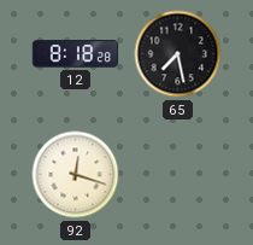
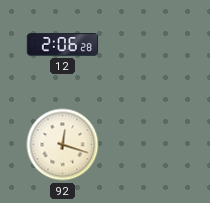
12: 8:18 -> 2:06
65: 7:28 -> none
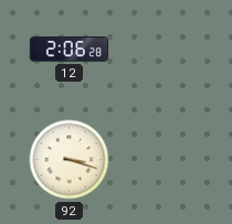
92: 12:18 -> 3:18
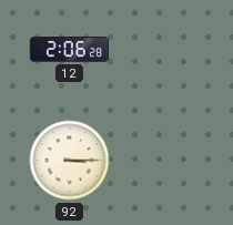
92: 3:18 -> 3:15
